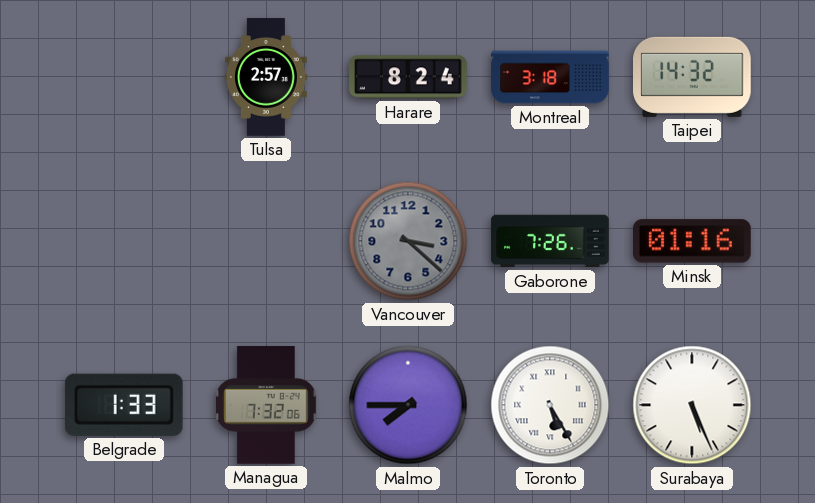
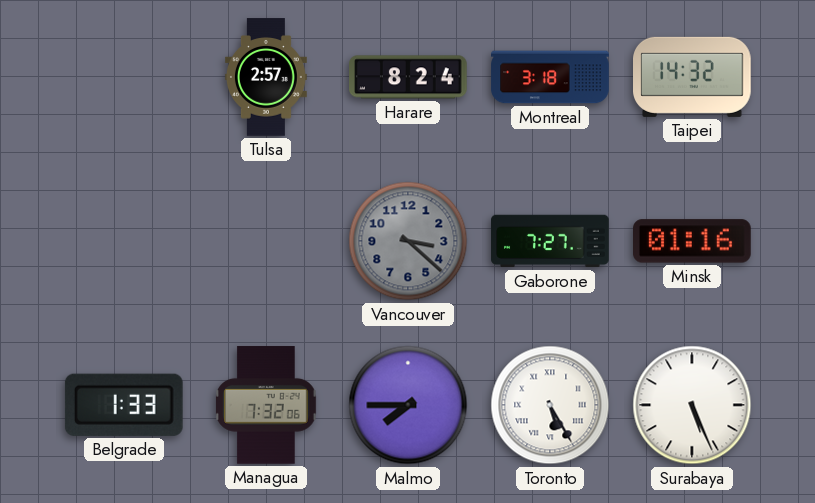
Gaborone: 7:26 -> 7:27
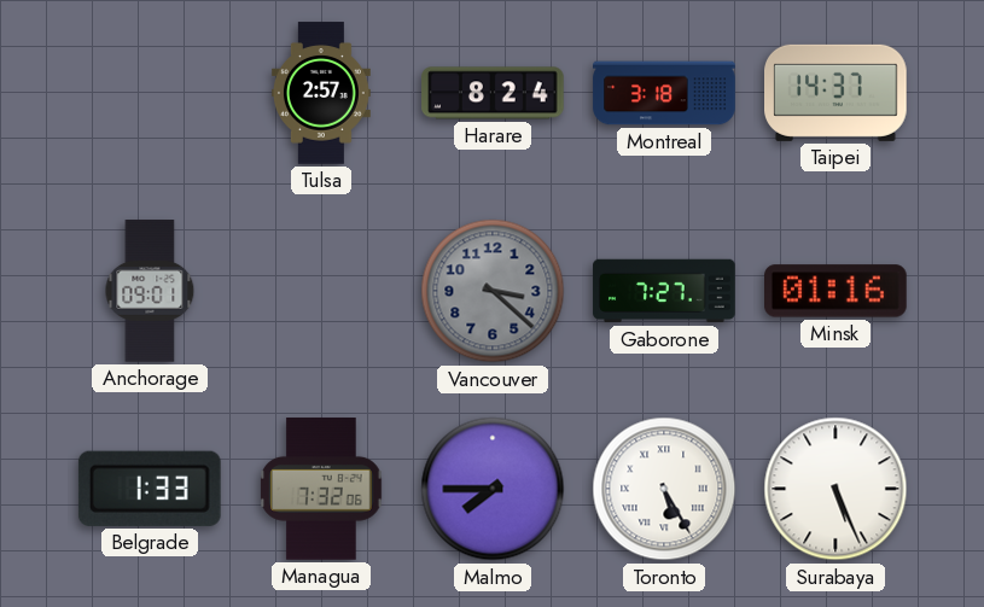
Taipei: 14:32 -> 14:37
Anchorage: none -> 09:01
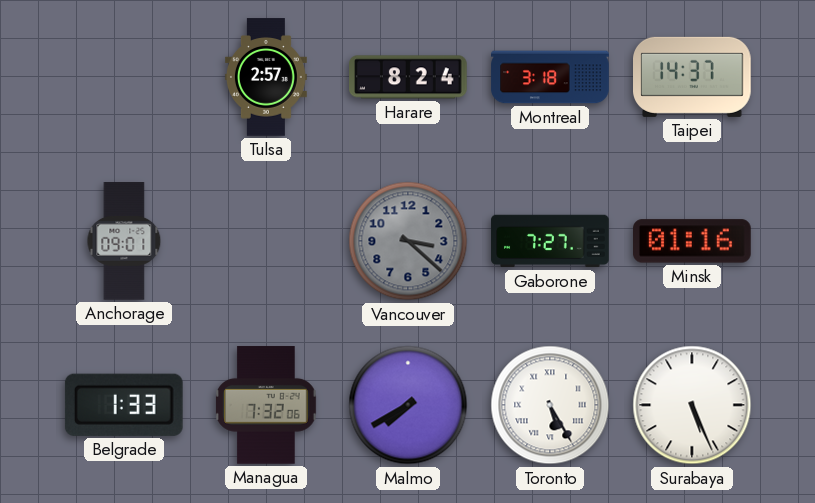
Malmo: 7:45 -> 7:40
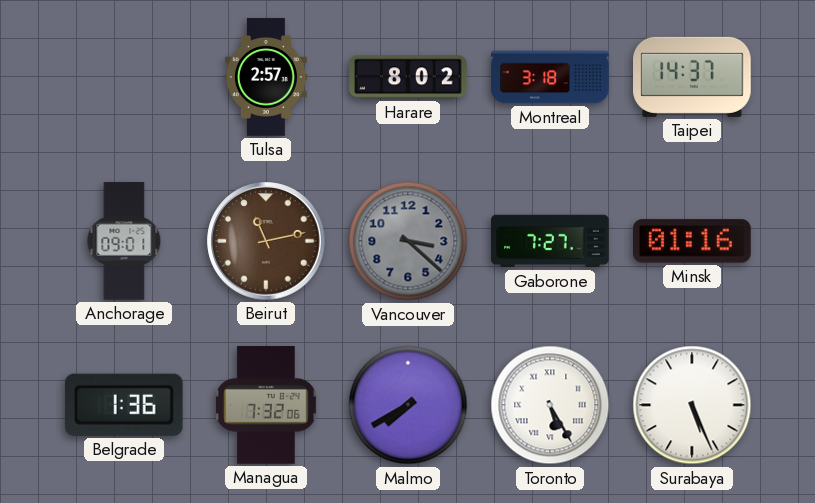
Harare: 8:24 -> 8:02
Beirut: none -> 11:13
Belgrade: 1:33 -> 1:36
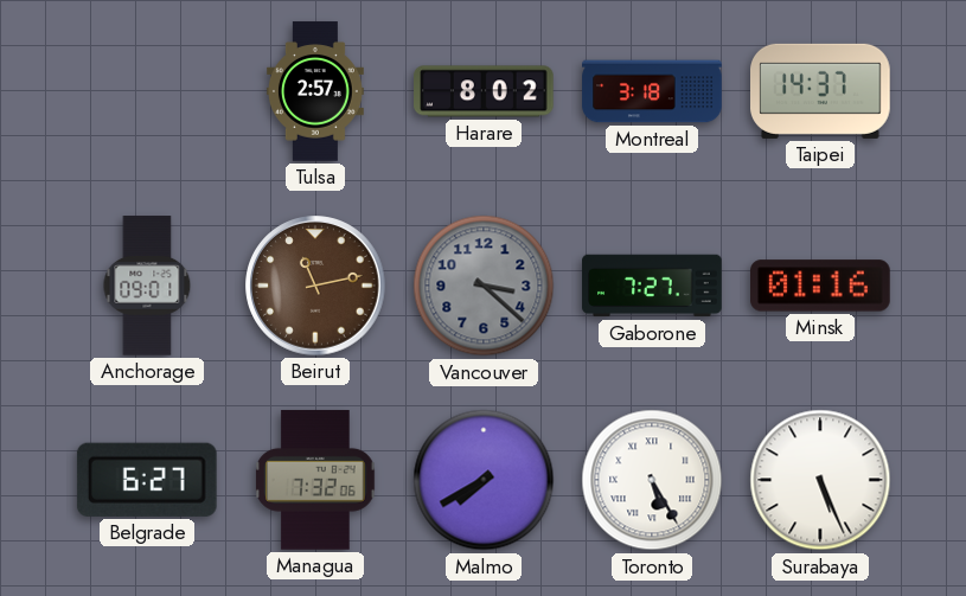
Belgrade: 1:36 -> 6:27
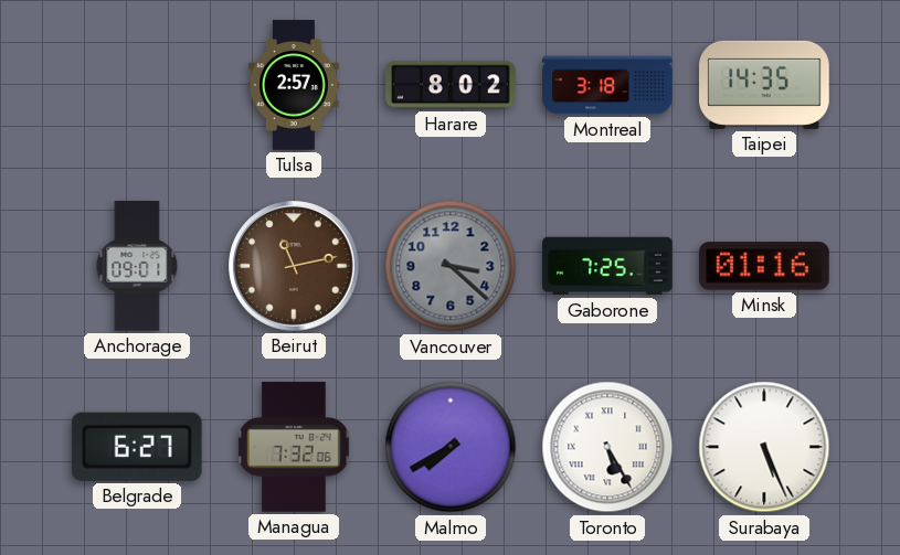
Taipei: 14:37 -> 14:35
Gaborone: 7:27 -> 7:25
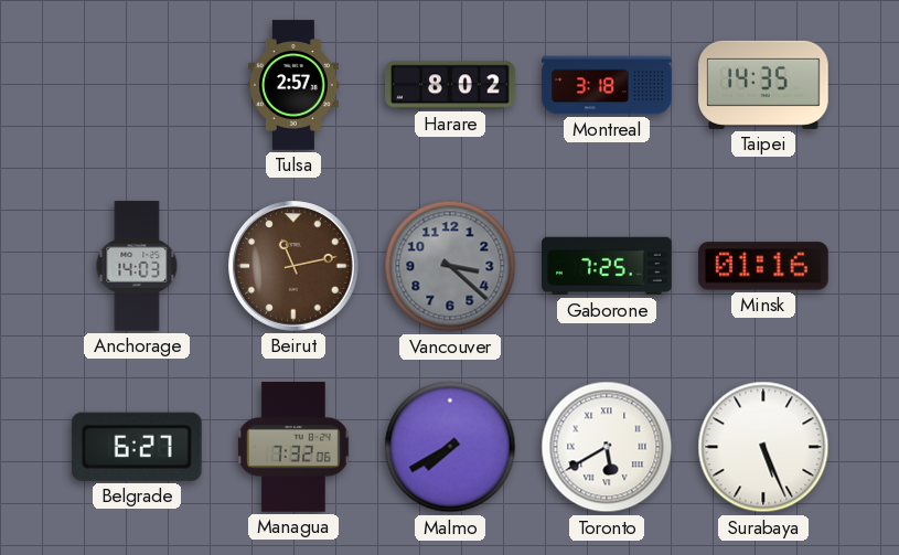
Anchorage: 09:01 -> 14:03
Toronto: 5:25 -> 5:40
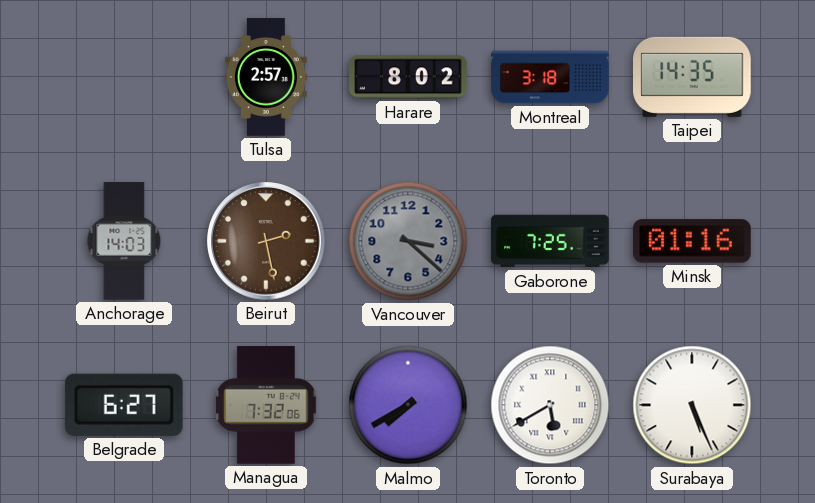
Beirut: 11:13 -> 2:28
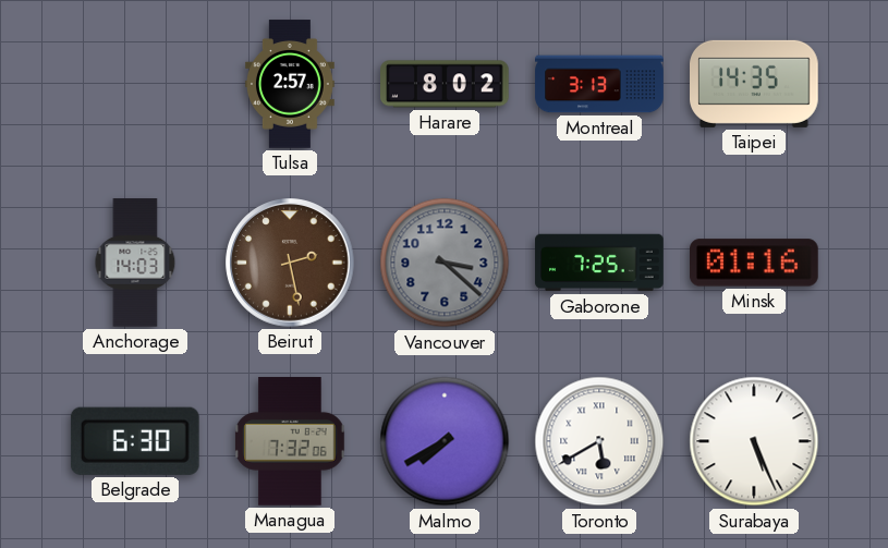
Montreal: 3:18 -> 3:13
Belgrade: 6:27 -> 6:30
